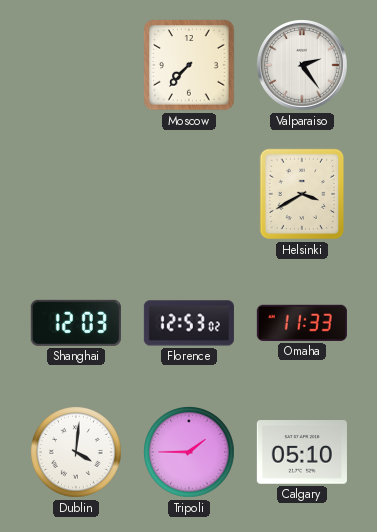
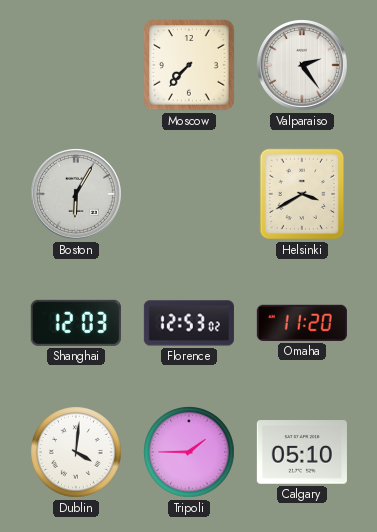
Boston: none -> 6:05
Omaha: 11:33 -> 11:20
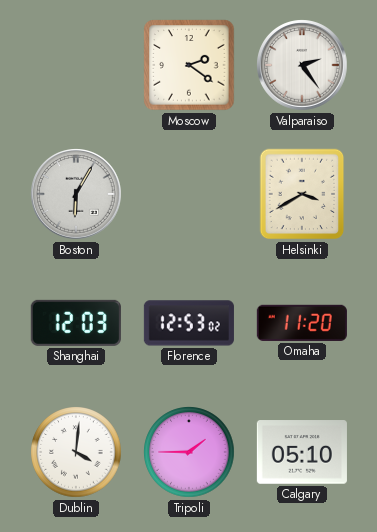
Moscow: 7:37 -> 2:21
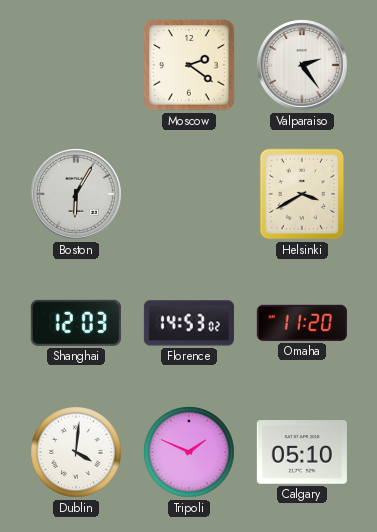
Florence: 12:53 -> 14:53
Tripoli: 1:45 -> 1:49
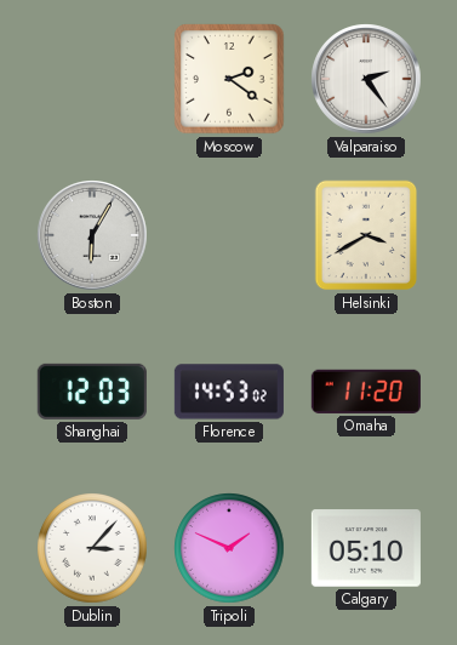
Dublin: 4:01 -> 3:07
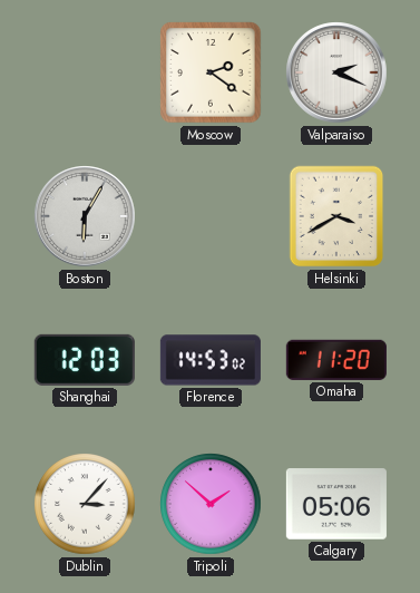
Valparaiso: 2:24 -> 2:19
Tripoli: 1:49 -> 1:52
Calgary: 05:10 -> 05:06
